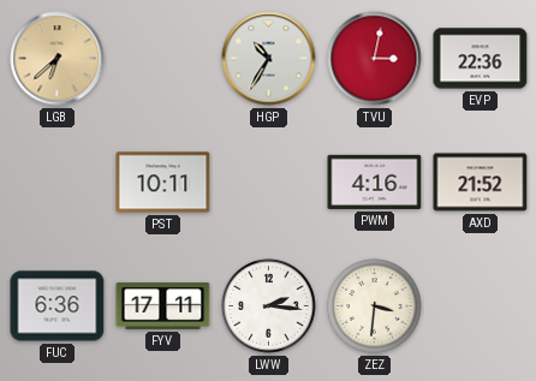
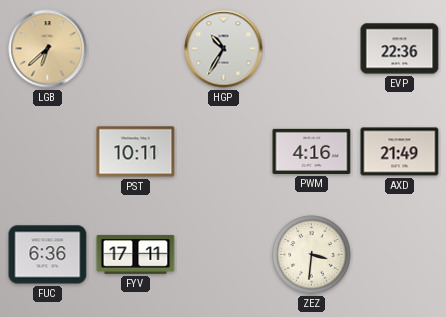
TVU: 3:02 -> none
AXD: 21:52 -> 21:49
LWW: 2:16 -> none
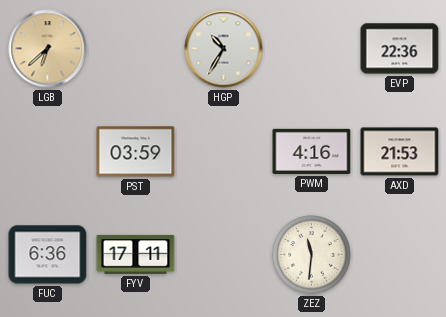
PST: 10:11 -> 03:59
AXD: 21:49 -> 21:53
ZEZ: 3:31 -> 11:31
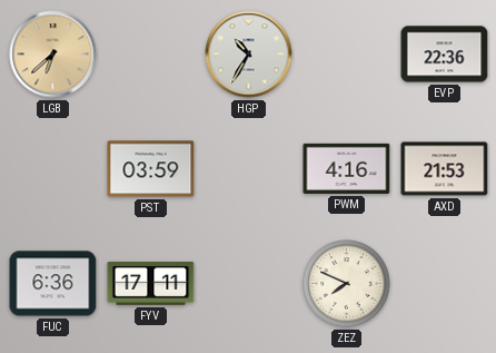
ZEZ: 11:31 -> 7:49
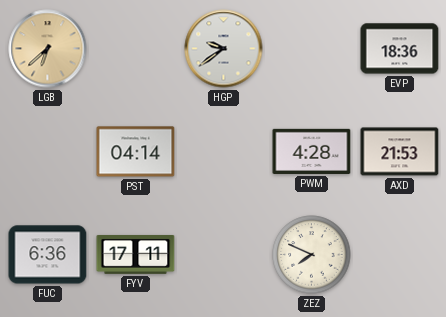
HGP: 10:35 -> 9:39
EVP: 22:36 -> 18:36
PST: 03:59 -> 04:14
PWM: 4:16 -> 4:28
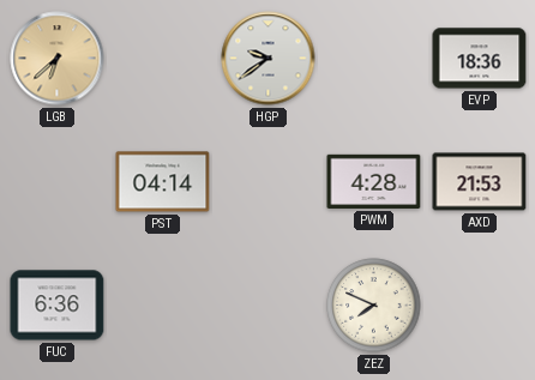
FYV: 17:11 -> none
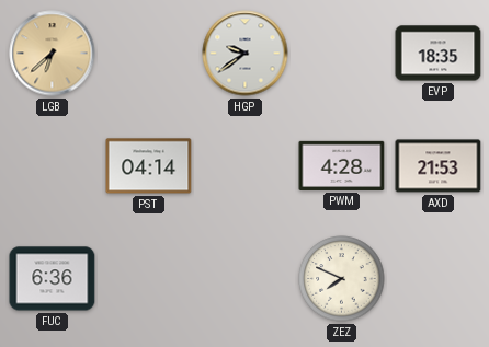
EVP: 18:36 -> 18:35
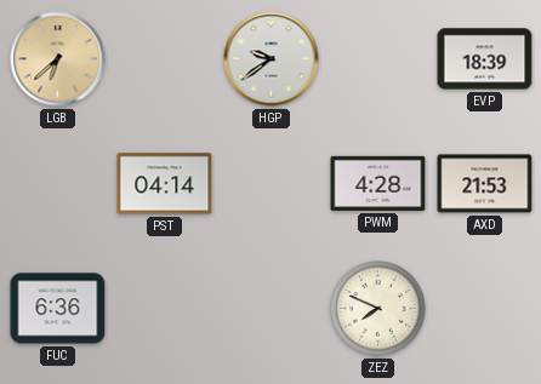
EVP: 18:35 -> 18:39
